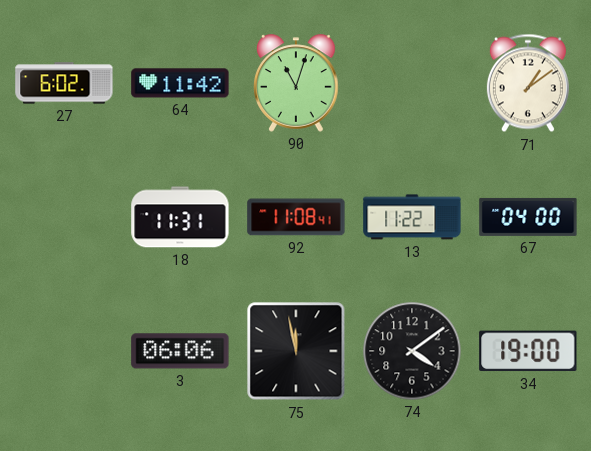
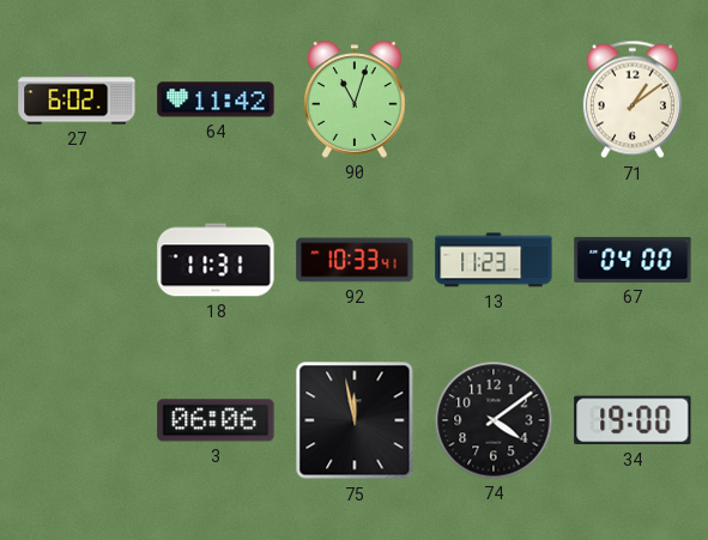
92: 11:08 -> 10:33
13: 11:22 -> 11:23
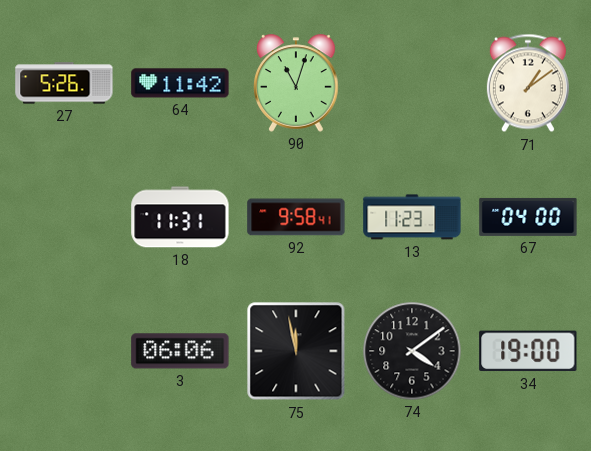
27: 6:02 -> 5:26
92: 10:33 -> 9:58
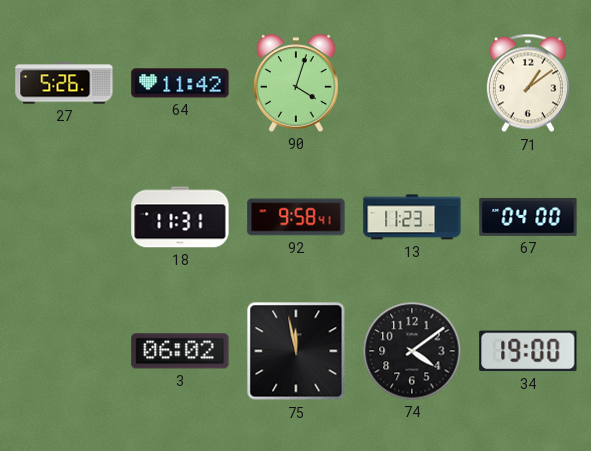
90: 11:03 -> 4:03
3: 06:06 -> 06:02
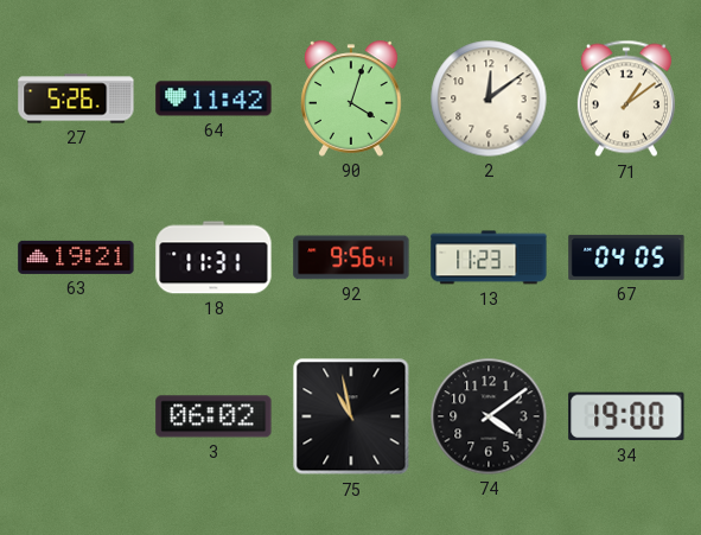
2: none -> 12:09
63: none -> 19:21
92: 9:58 -> 9:56
67: 04:00 -> 04:05
75: 11:58 -> 10:58
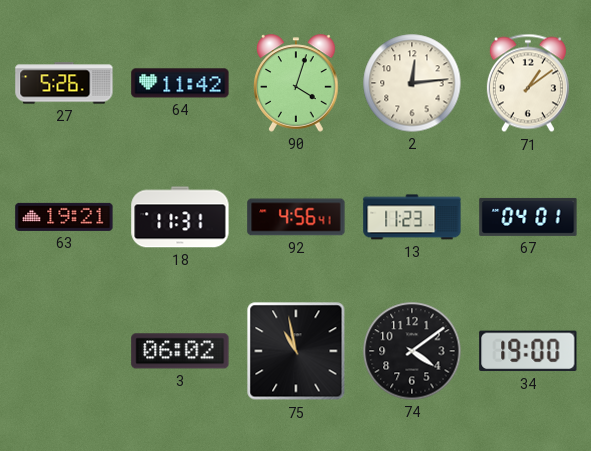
2: 12:09 -> 12:14
92: 9:56 -> 4:56
67: 04:05 -> 04:01
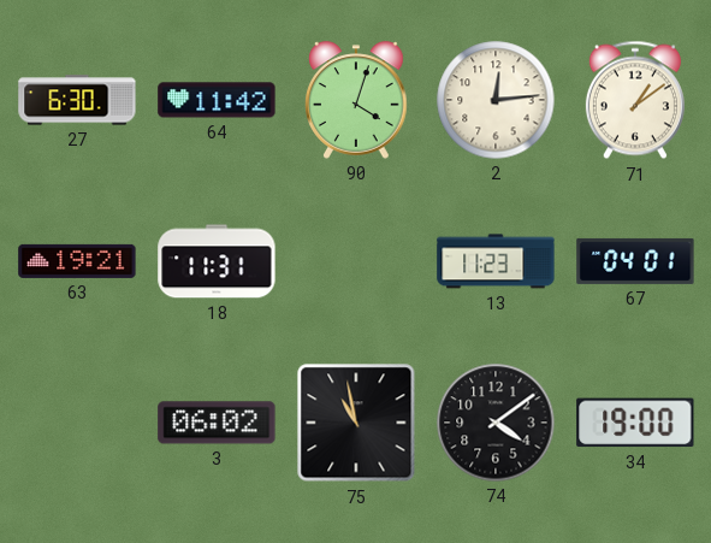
27: 5:26 -> 6:30
92: 4:56 -> none
